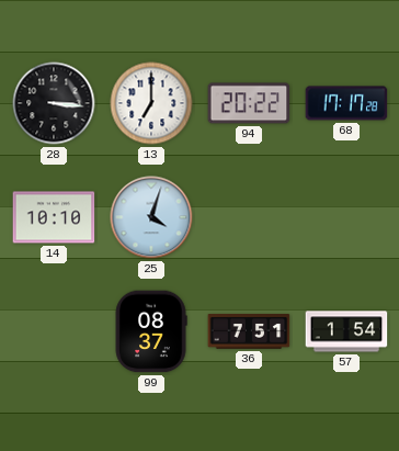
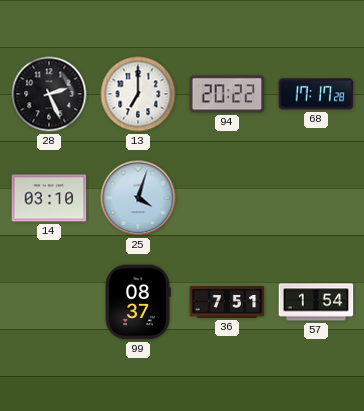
28: 3:16 -> 2:26
14: 10:10 -> 03:10
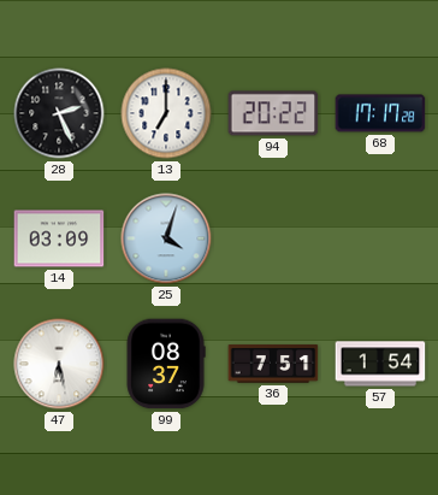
14: 03:10 -> 03:09
47: none -> 6:28
